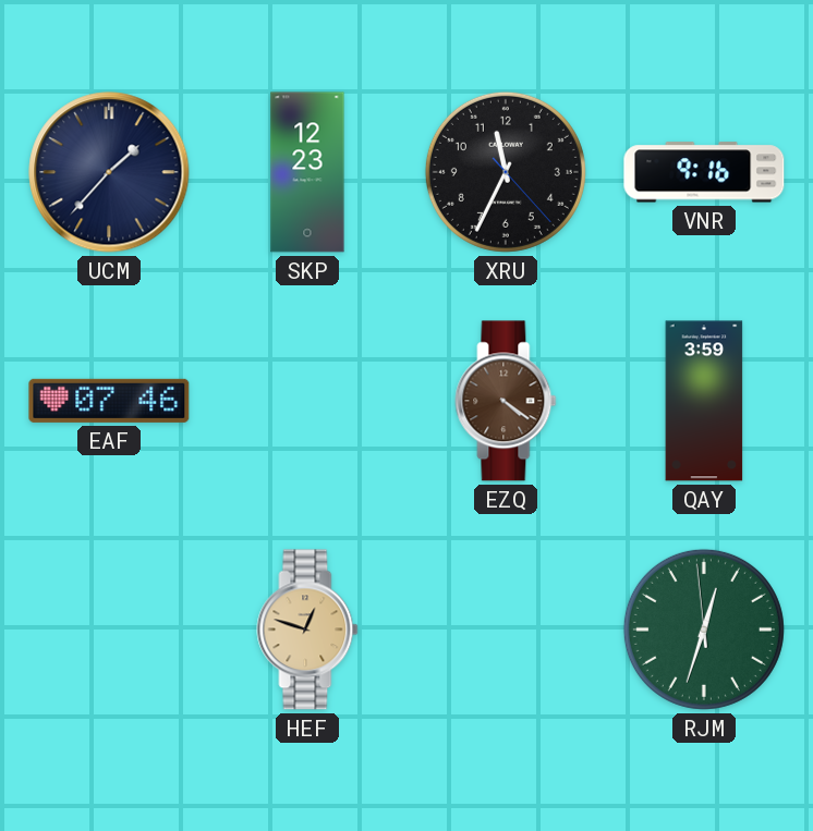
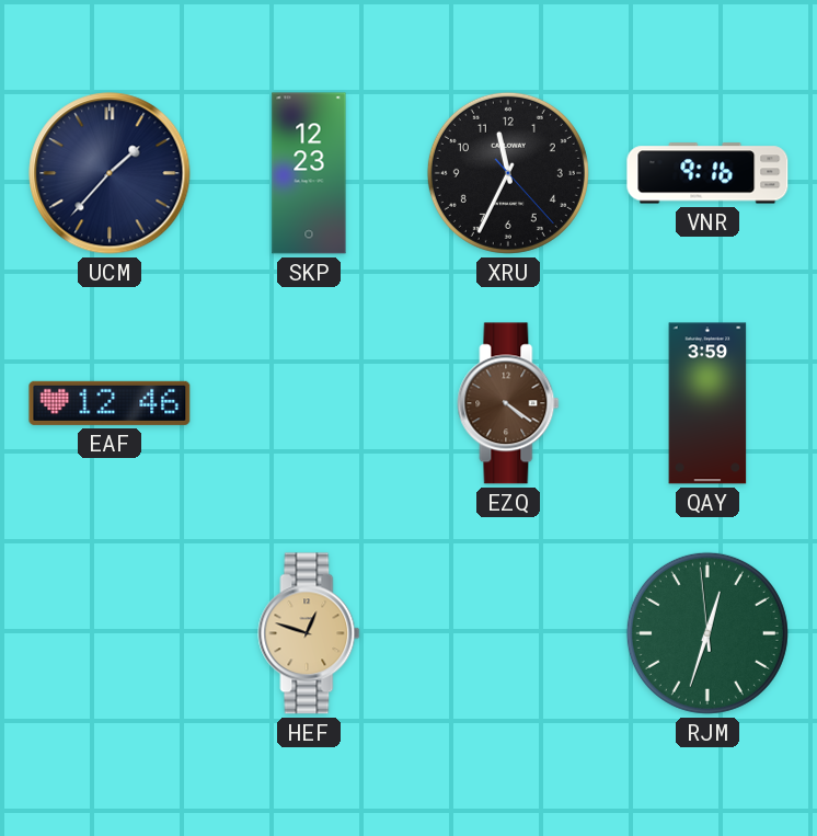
EAF: 07:46 -> 12:46
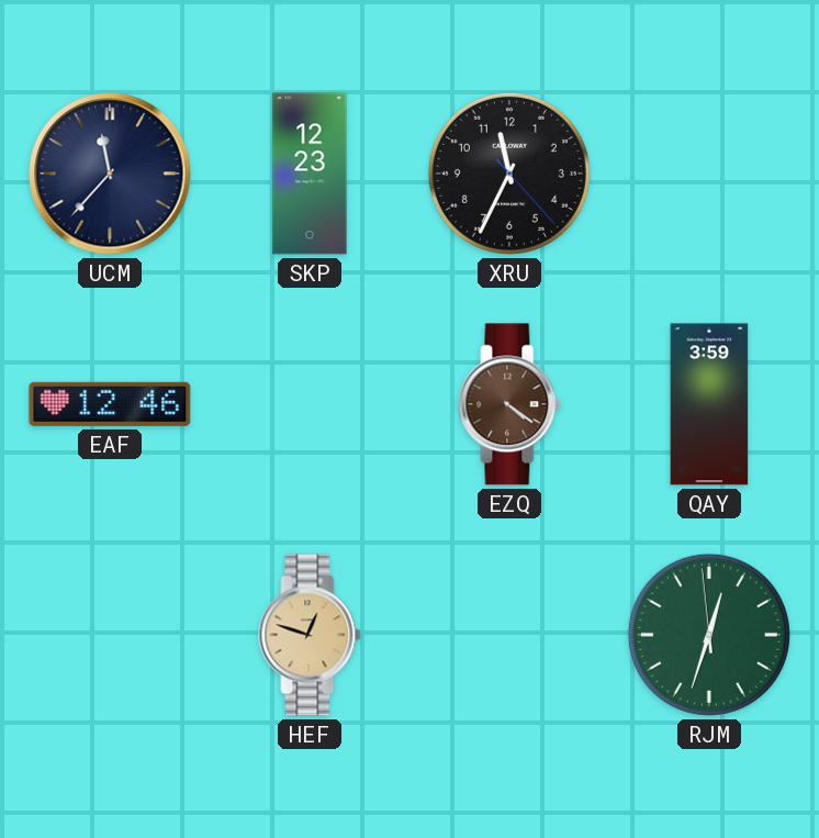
UCM: 1:37 -> 11:37
VNR: 9:16 -> none
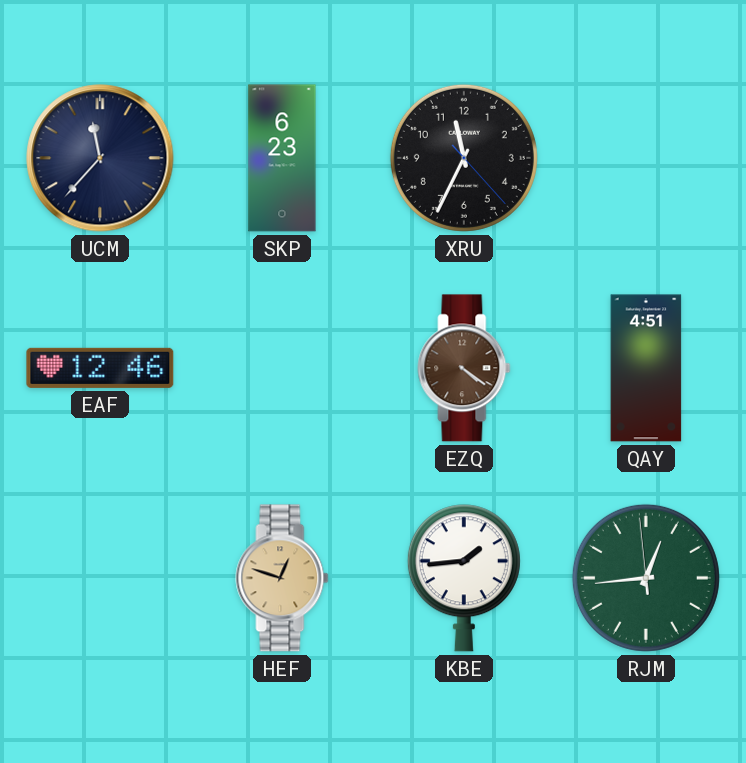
SKP: 12:23 -> 6:23
QAY: 3:59 -> 4:51
KBE: none -> 1:44
RJM: 12:32 -> 12:43
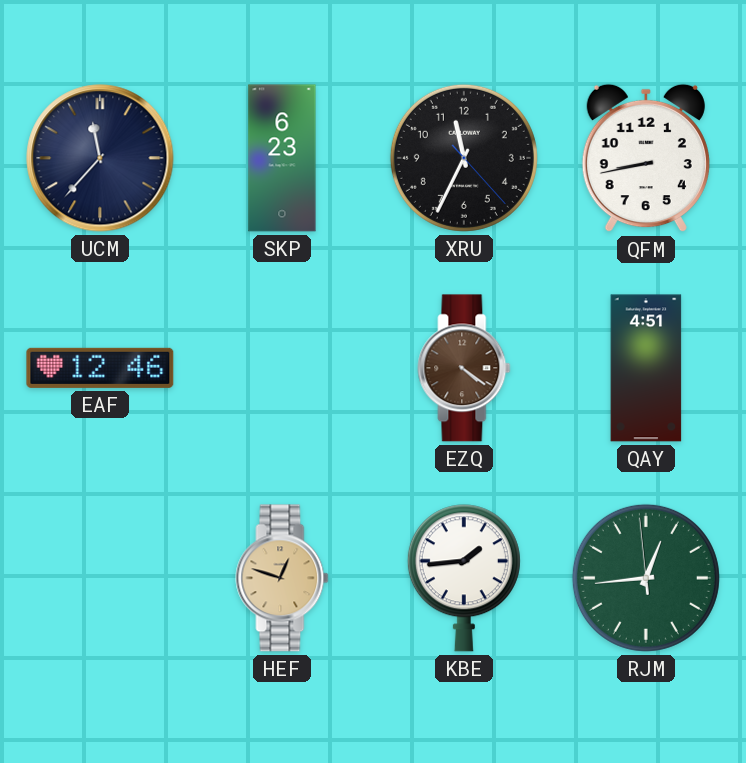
QFM: none -> 8:43
